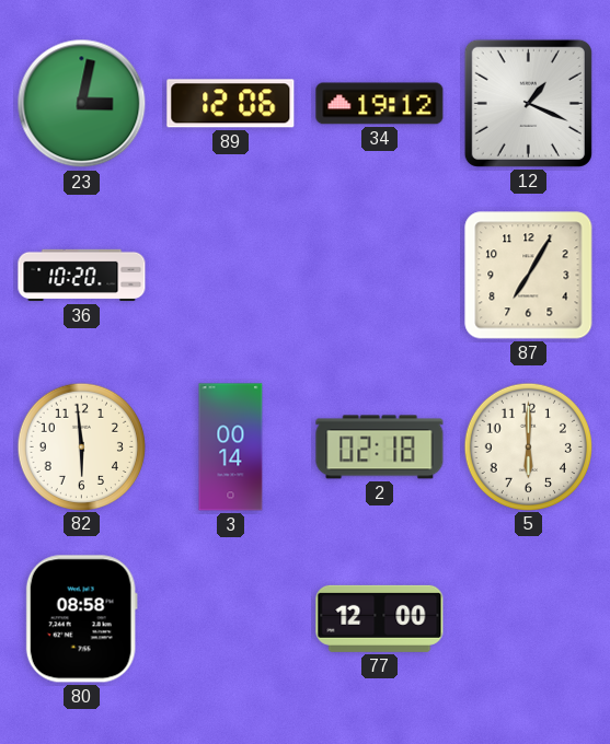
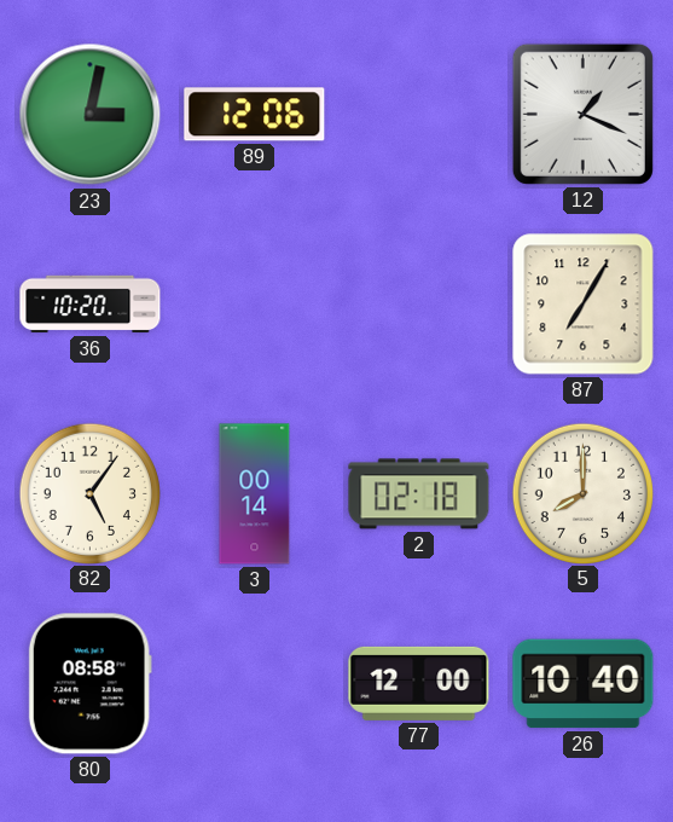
34: 19:12 -> none
82: 5:59 -> 5:06
5: 6:00 -> 8:00
26: none -> 10:40
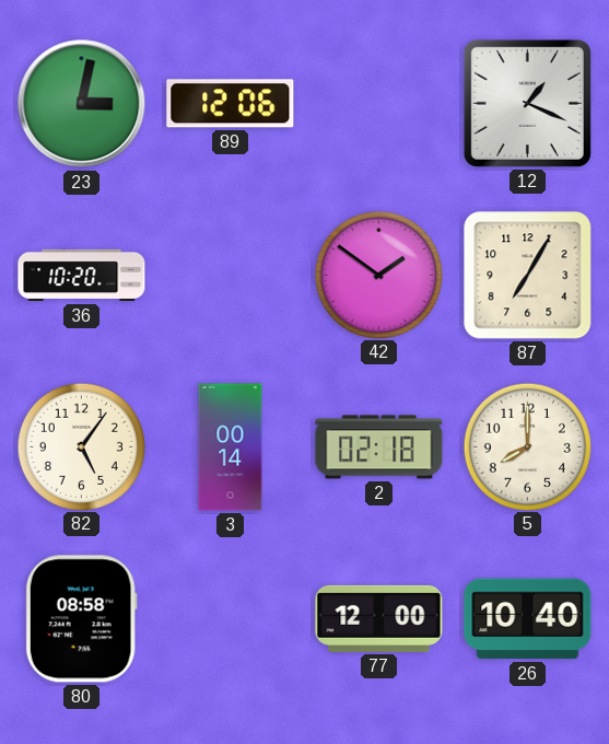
42: none -> 1:51
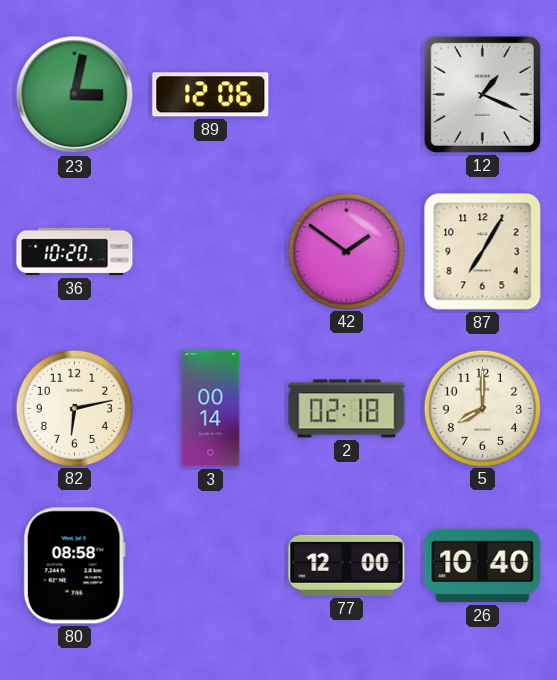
82: 5:06 -> 6:13
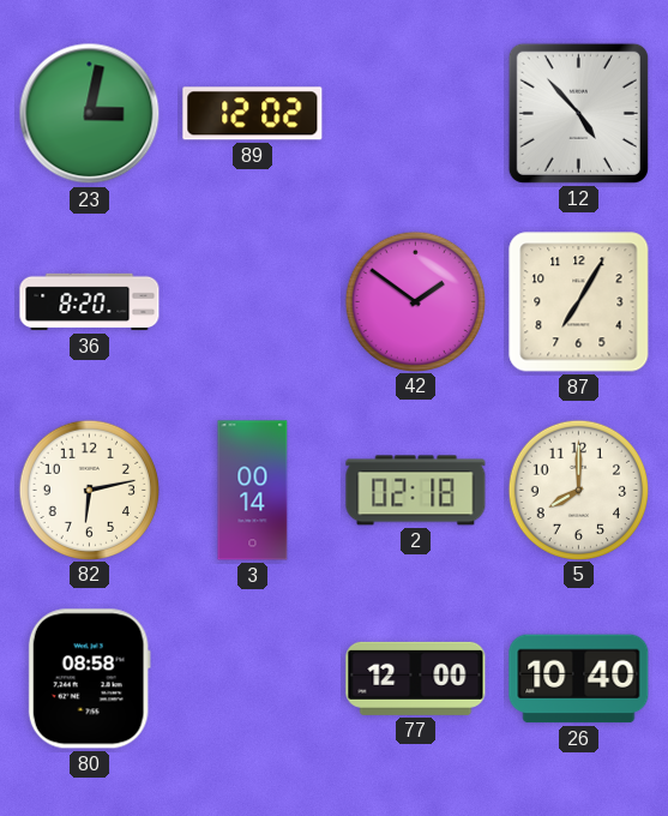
89: 12:06 -> 12:02
12: 1:19 -> 4:53
36: 10:20 -> 8:20
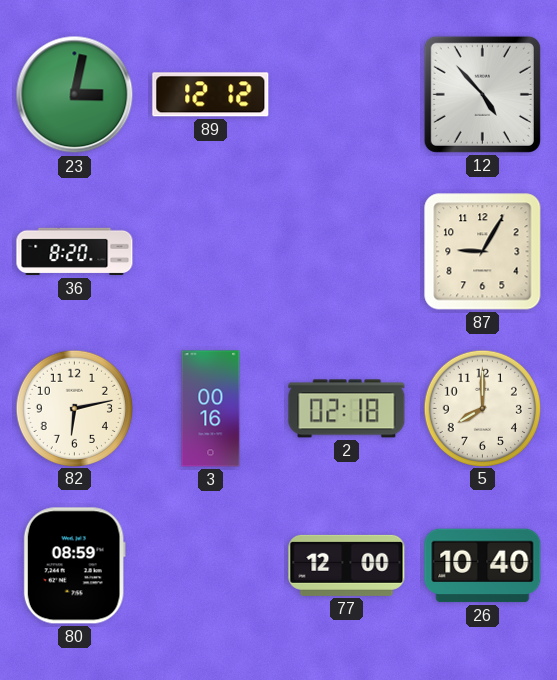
89: 12:02 -> 12:12
42: 1:51 -> none
87: 7:05 -> 9:05
3: 00:14 -> 00:16
80: 08:58 -> 08:59
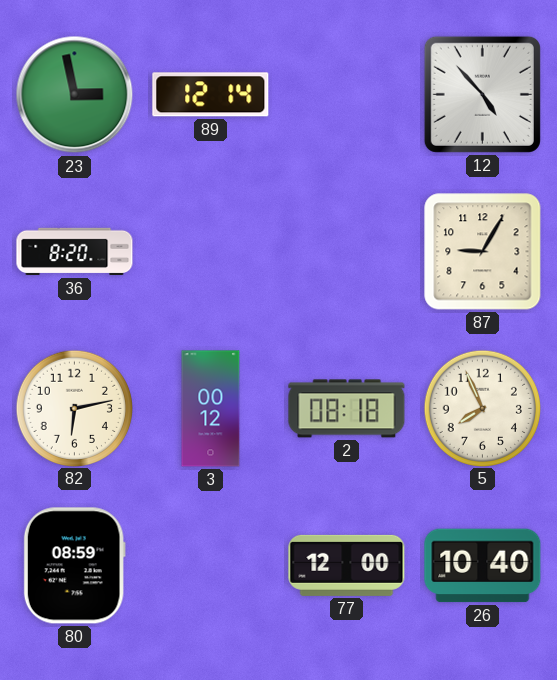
23: 3:02 -> 2:58
89: 12:12 -> 12:14
3: 00:16 -> 00:12
2: 02:18 -> 08:18
5: 8:00 -> 7:56
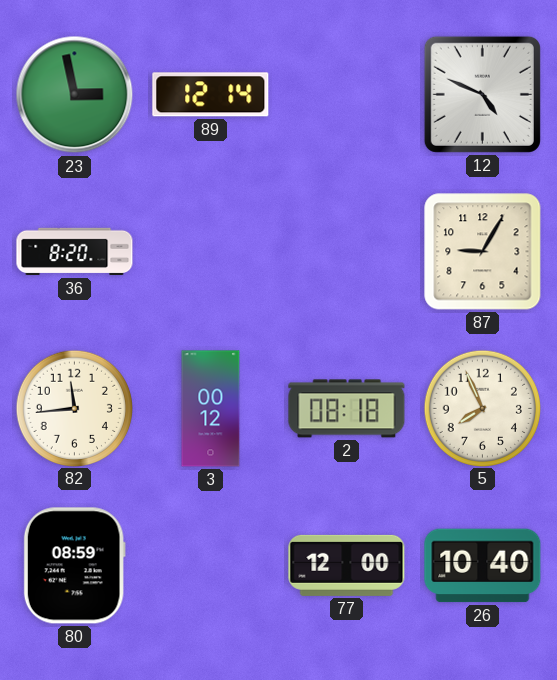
12: 4:53 -> 4:49
82: 6:13 -> 11:44
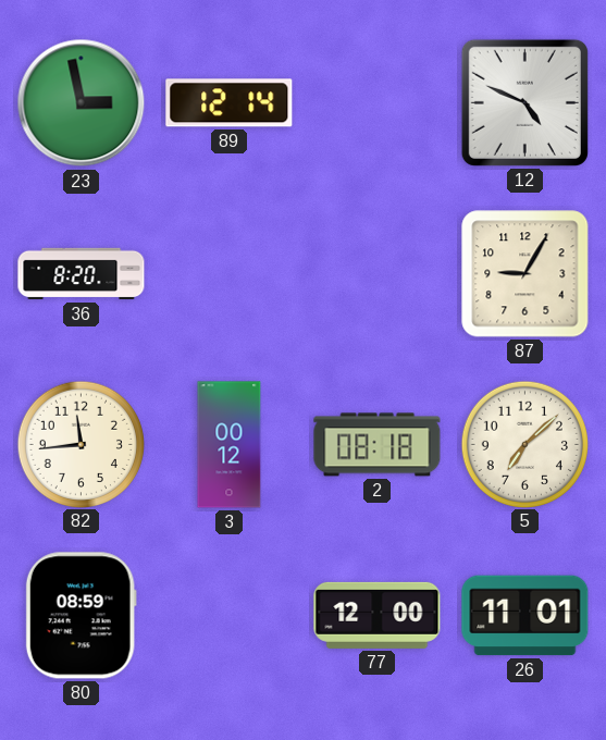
5: 7:56 -> 7:08
26: 10:40 -> 11:01
